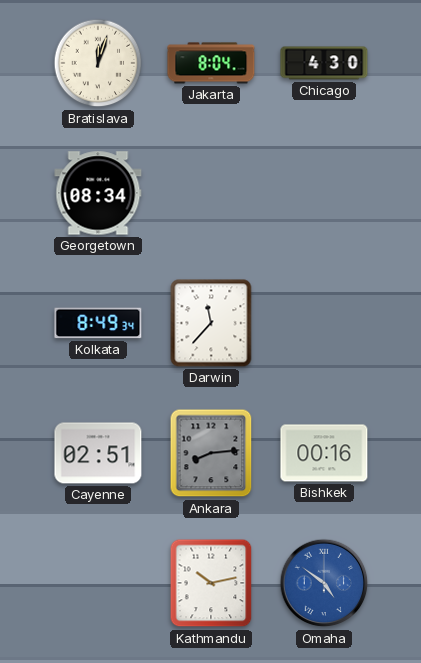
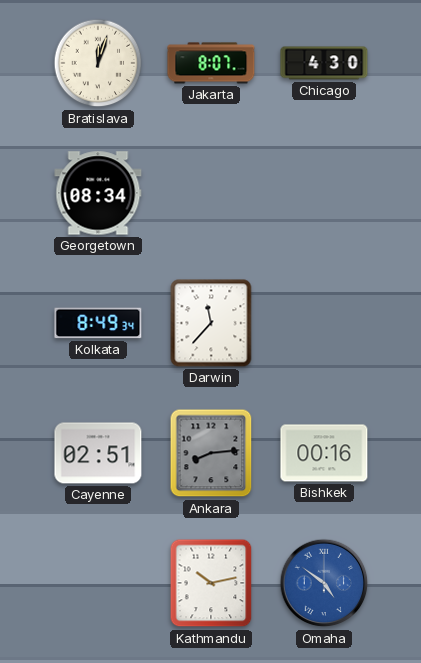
Jakarta: 8:04 -> 8:07
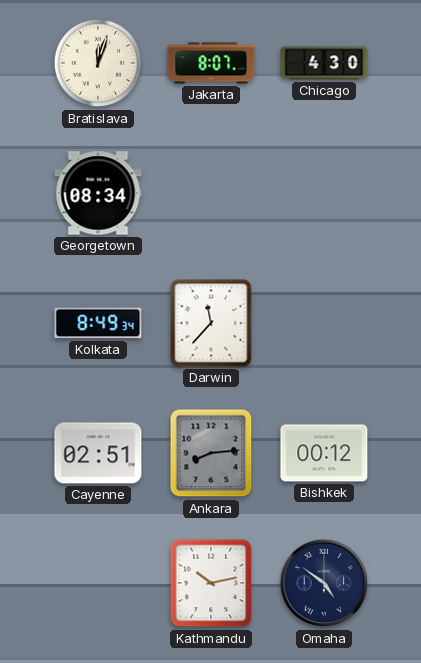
Bishkek: 00:16 -> 00:12
Omaha dial: blue -> navy
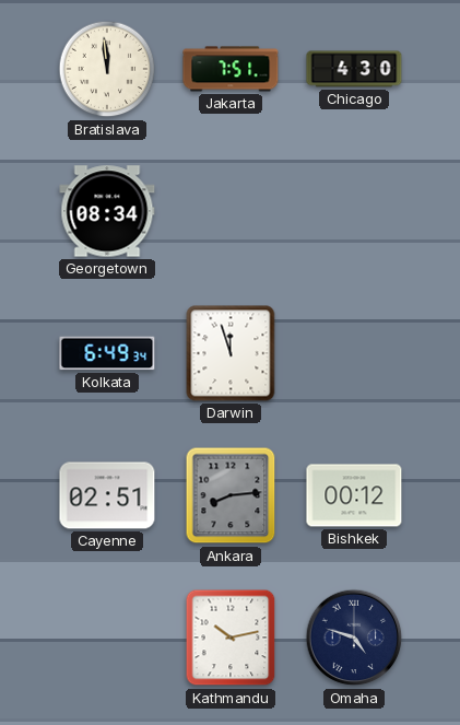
Bratislava: 12:03 -> 11:59
Jakarta: 8:07 -> 7:51
Kolkata: 8:49 -> 6:49
Darwin: 11:37 -> 11:57
Omaha: 4:51 -> 4:48
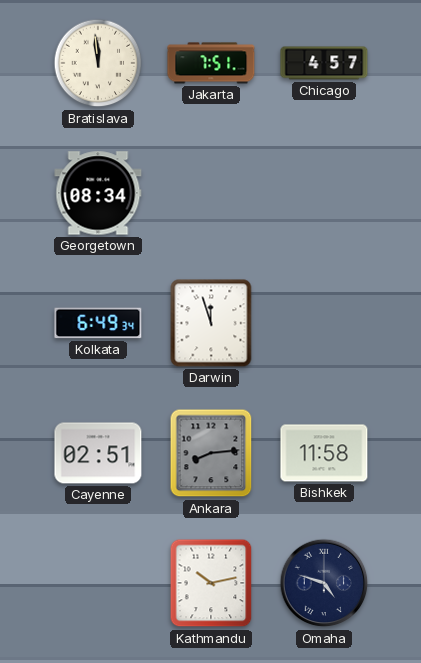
Chicago: 4:30 -> 4:57
Bishkek: 00:12 -> 11:58
